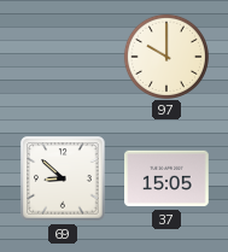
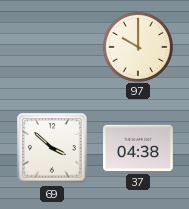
69: 8:52 -> 3:52
37: 15:05 -> 04:38
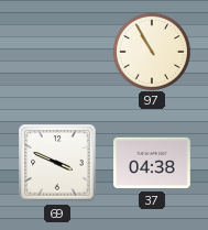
97: 10:00 -> 10:55
69: 3:52 -> 3:49
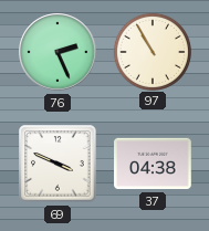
76: none -> 2:26
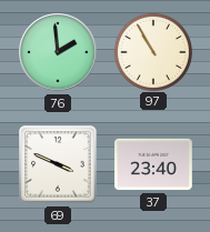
76: 2:26 -> 1:59
37: 04:38 -> 23:40
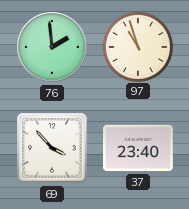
97: 10:55 -> 10:57
69: 3:49 -> 3:53
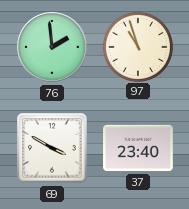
69: 3:53 -> 3:50
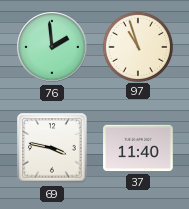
69: 3:50 -> 3:47
37: 23:40 -> 11:40
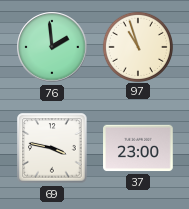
37: 11:40 -> 23:00
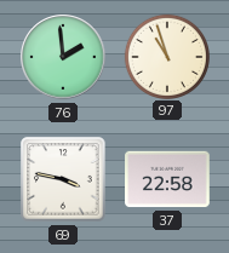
37: 23:00 -> 22:58
